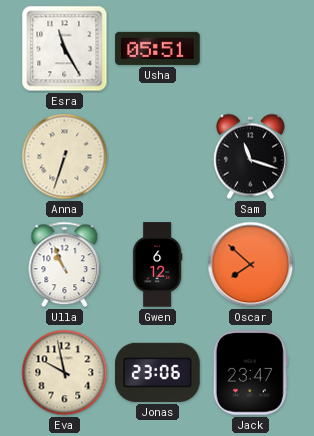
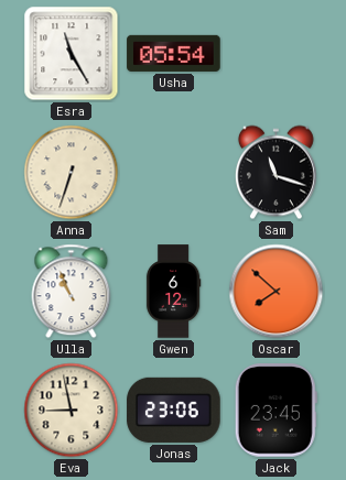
Usha: 05:51 -> 05:54
Eva: 9:58 -> 8:58
Jack: 23:47 -> 23:45
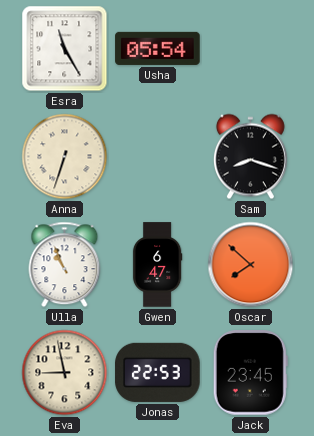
Sam: 11:18 -> 8:18
Gwen: 6:12 -> 6:47
Jonas: 23:06 -> 22:53
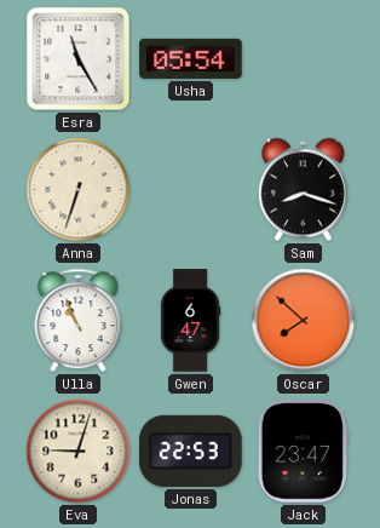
Eva: 8:58 -> 9:03
Jack: 23:45 -> 23:47
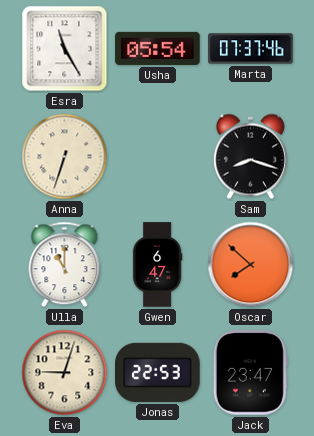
Marta: none -> 07:37
Ulla: 10:56 -> 11:00
